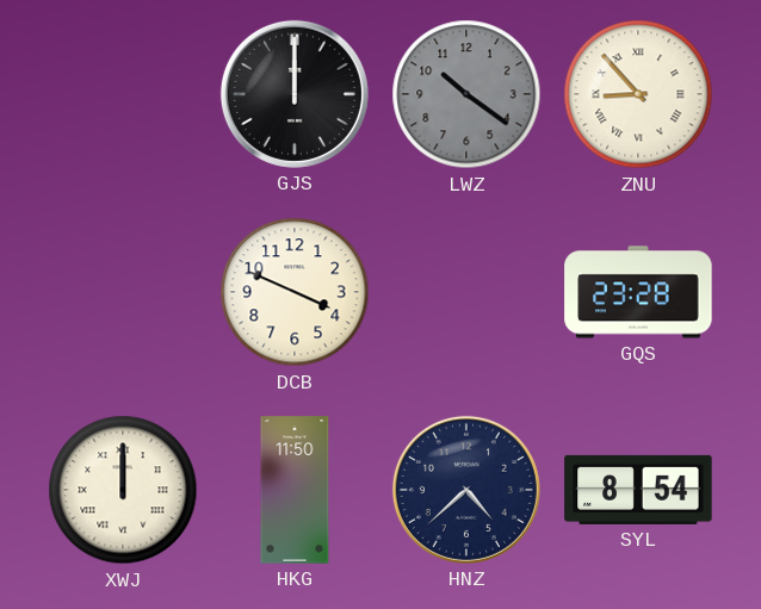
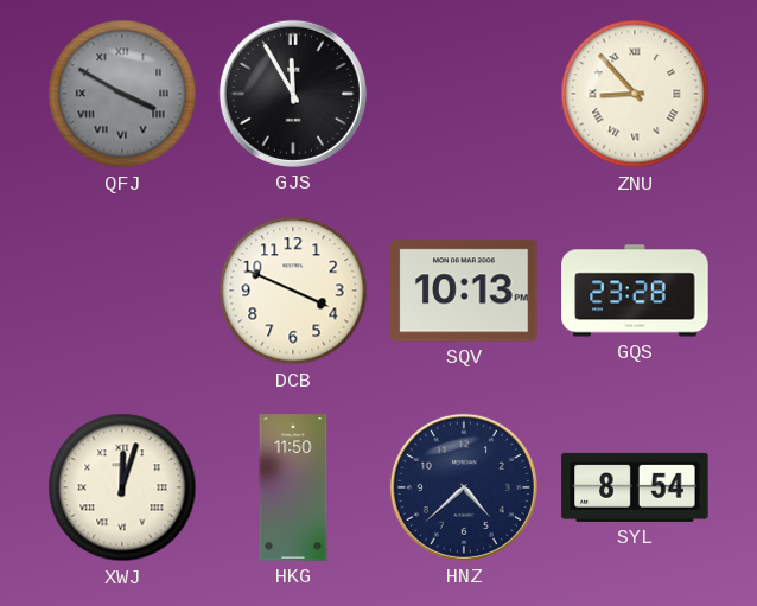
QFJ: none -> 3:50
GJS: 12:00 -> 11:55
LWZ: 10:21 -> none
SQV: none -> 10:13
XWJ: 12:00 -> 12:03
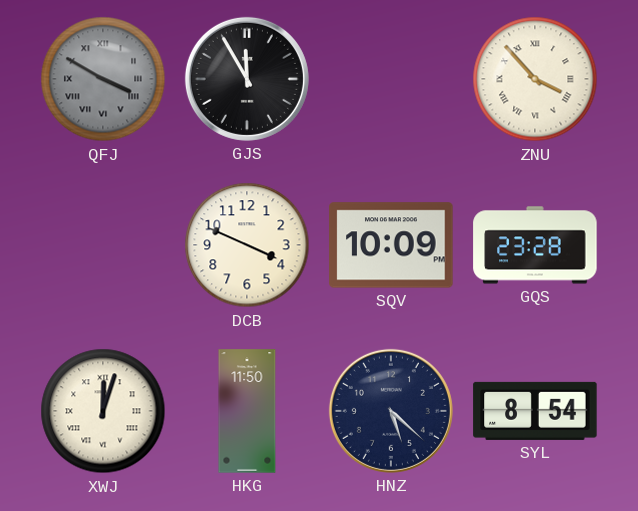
ZNU: 8:53 -> 3:53
SQV: 10:13 -> 10:09
HNZ: 4:38 -> 5:22
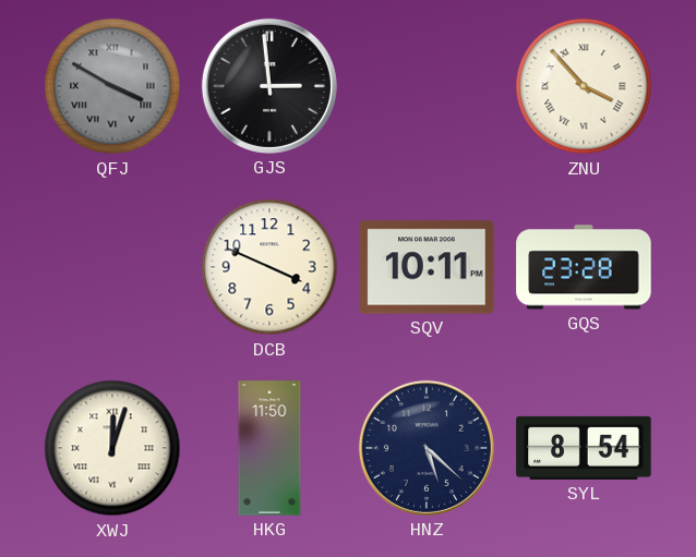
GJS: 11:55 -> 2:59
SQV: 10:09 -> 10:11
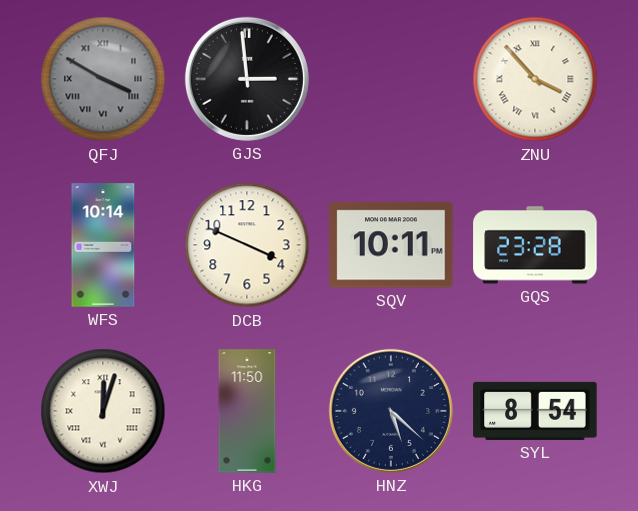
WFS: none -> 10:14
